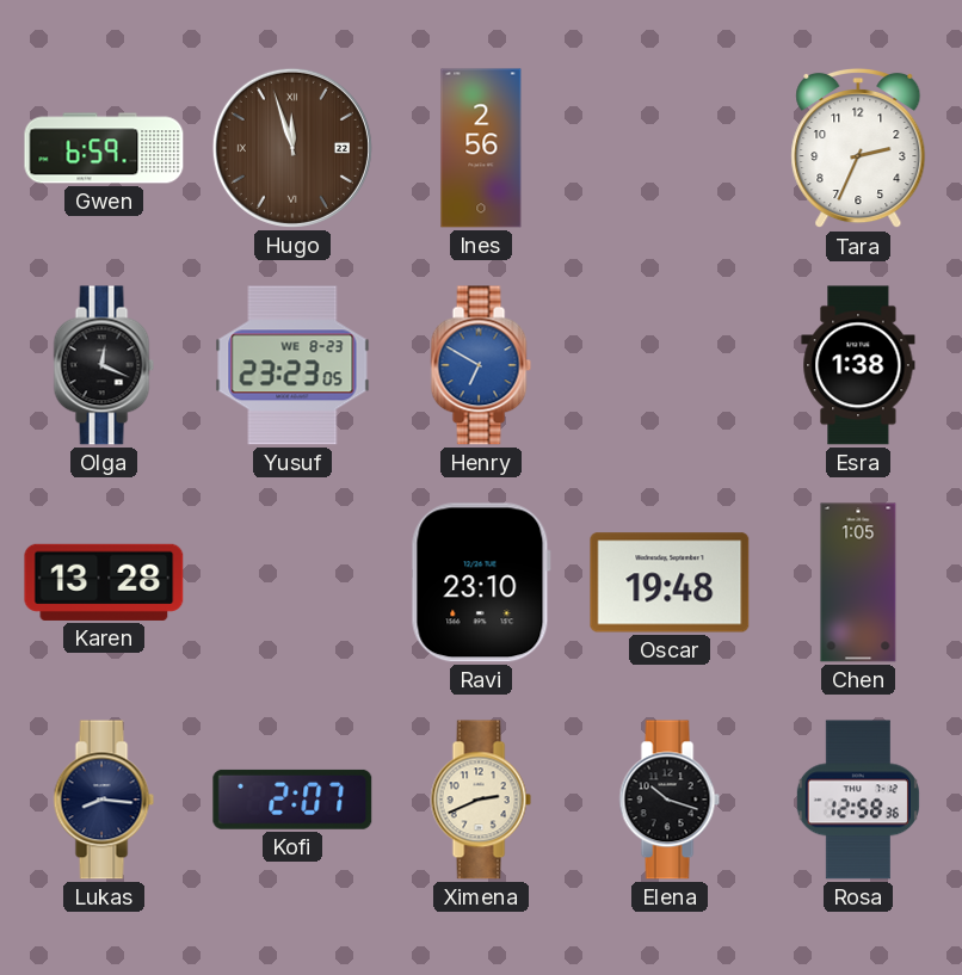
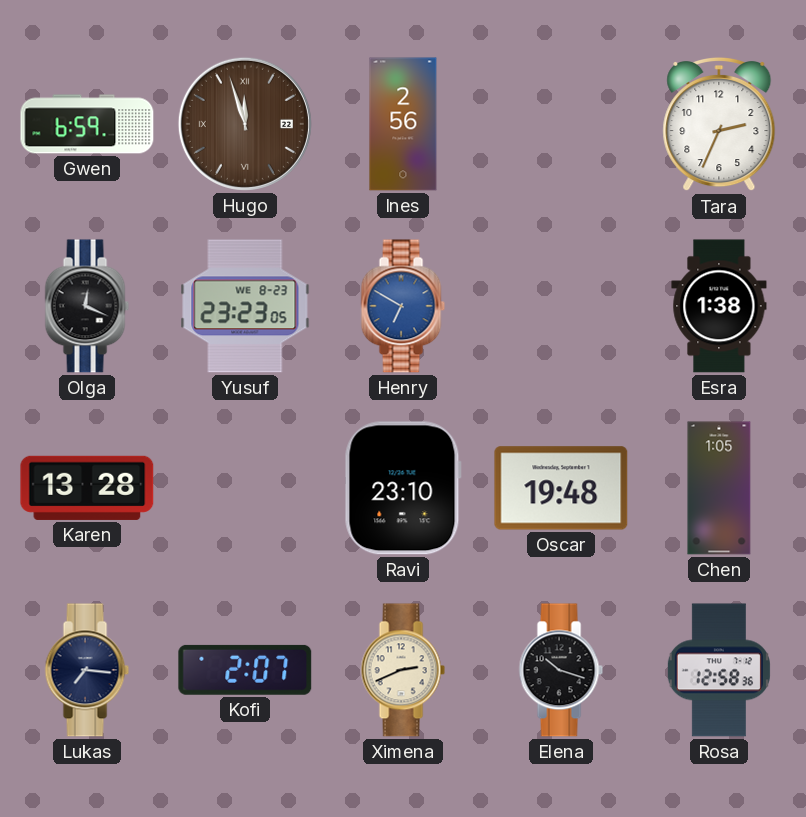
Lukas: 8:16 -> 7:16
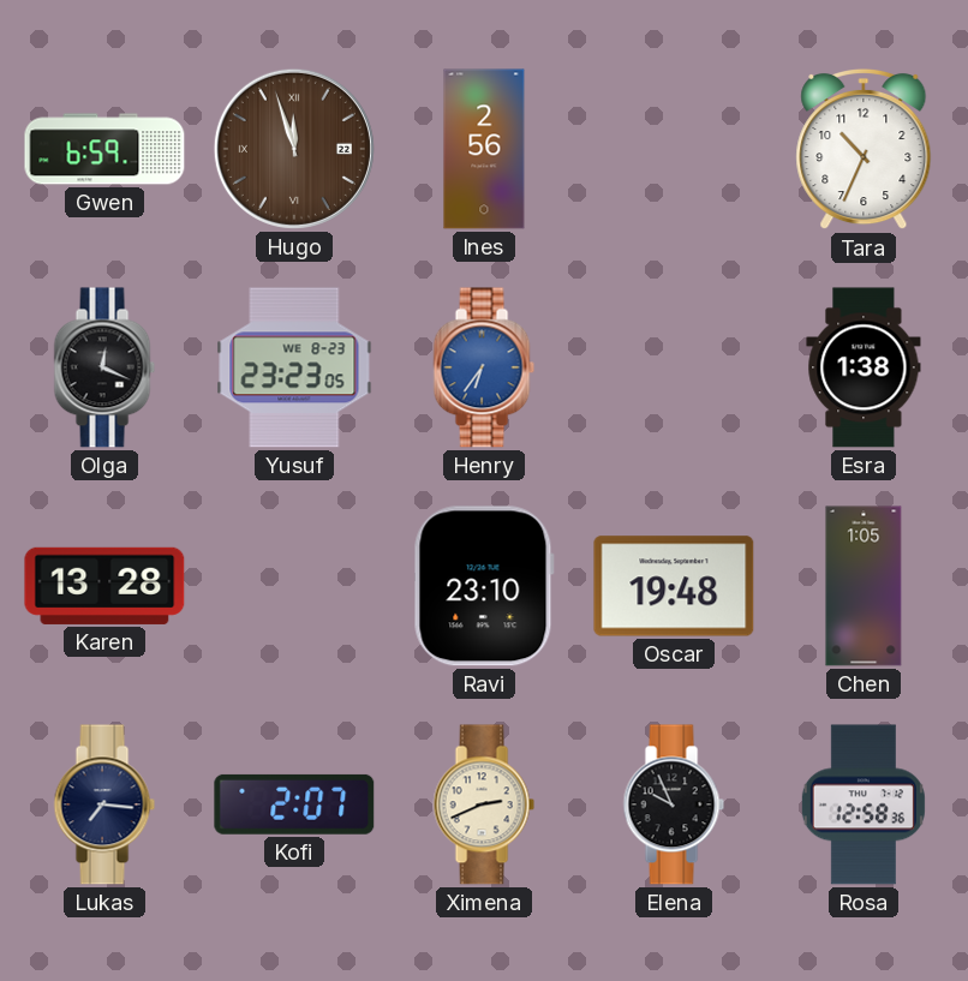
Tara: 2:34 -> 10:34
Henry: 6:50 -> 6:36
Elena: 10:18 -> 9:56
